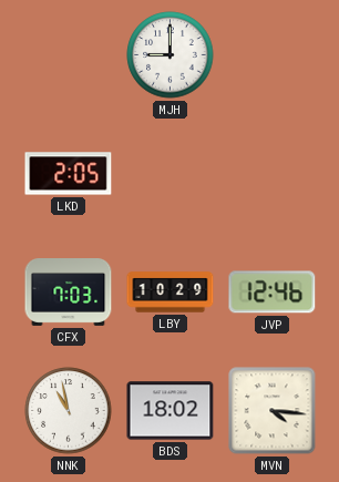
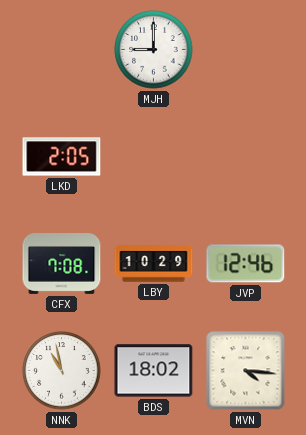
CFX: 7:03 -> 7:08
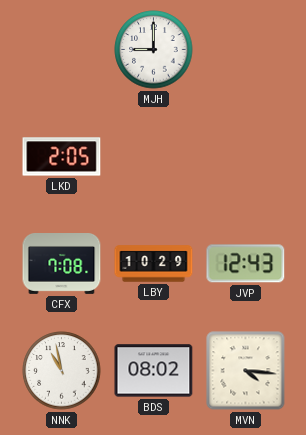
JVP: 12:46 -> 12:43
BDS: 18:02 -> 08:02
